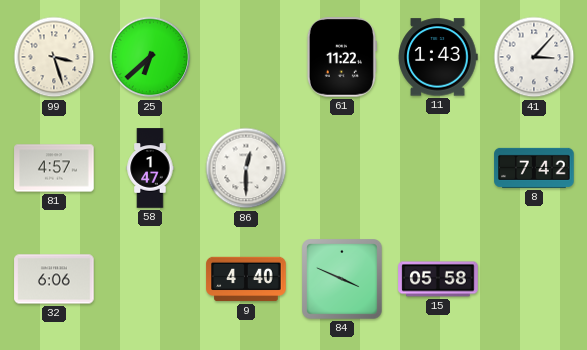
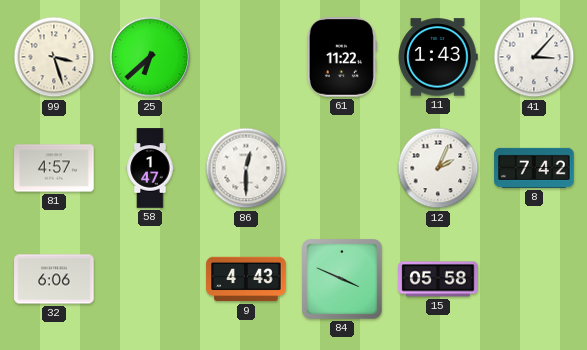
12: none -> 2:04
9: 4:40 -> 4:43
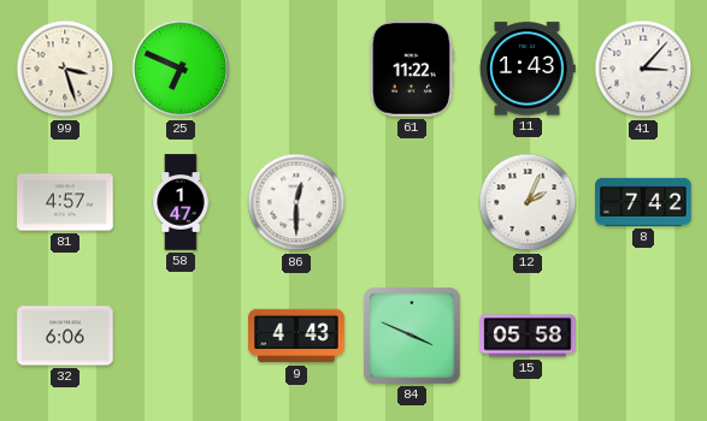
25: 6:38 -> 6:49
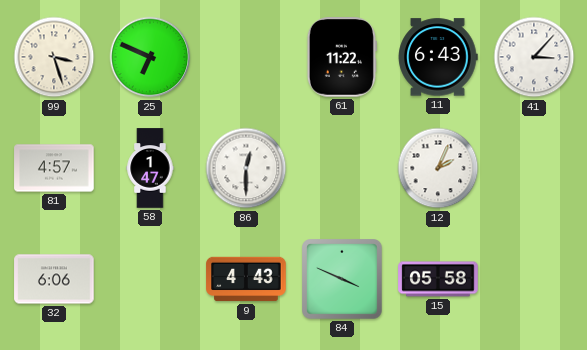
11: 1:43 -> 6:43
8: 7:42 -> none
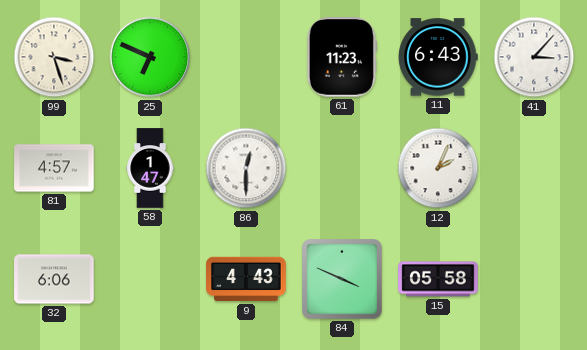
61: 11:22 -> 11:23
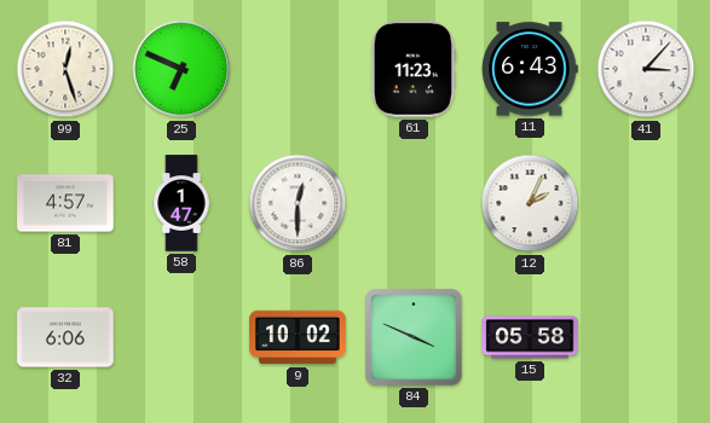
99: 3:27 -> 12:27
9: 4:43 -> 10:02
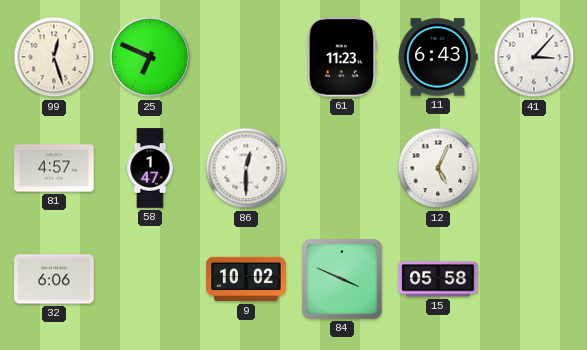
12: 2:04 -> 5:04
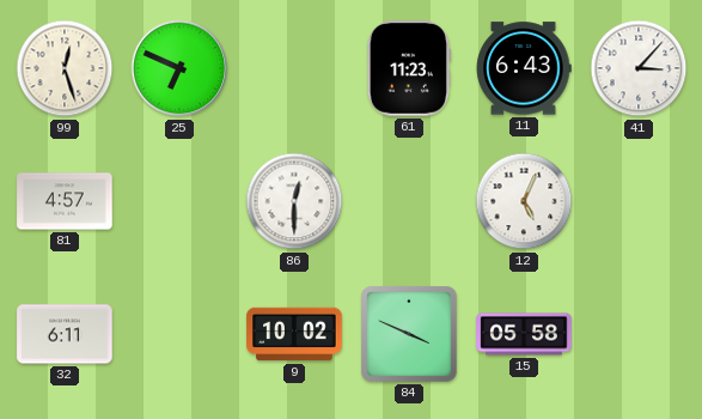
58: 1:47 -> none
32: 6:06 -> 6:11
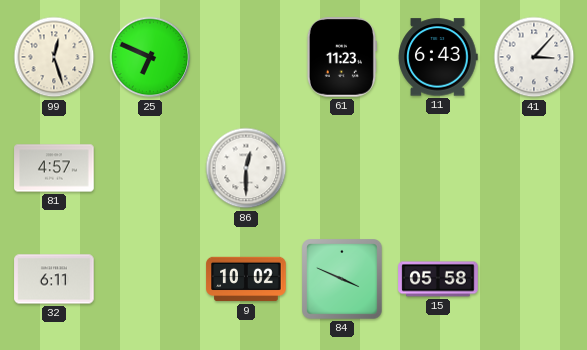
12: 5:04 -> none
